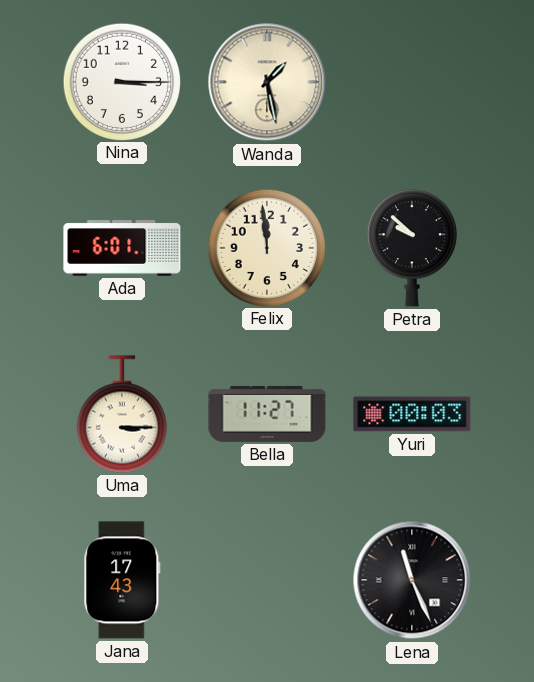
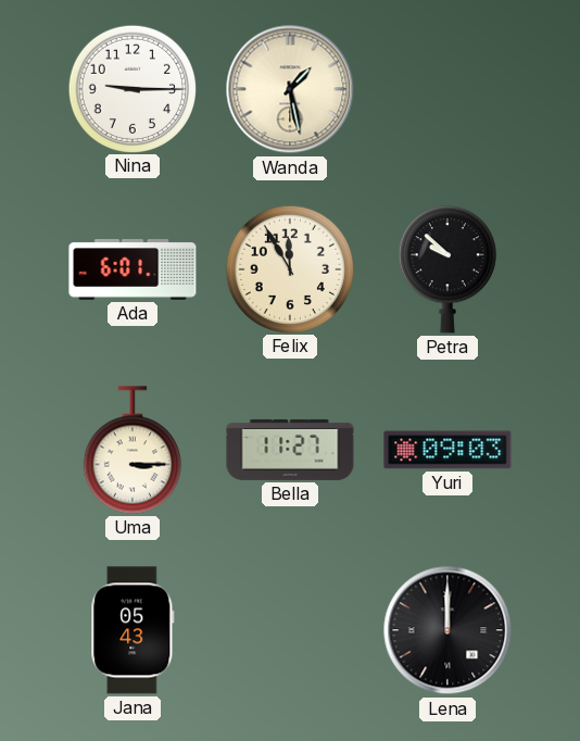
Nina: 3:15 -> 9:15
Felix: 11:59 -> 11:55
Yuri: 00:03 -> 09:03
Jana: 17:43 -> 05:43
Lena: 11:26 -> 12:00
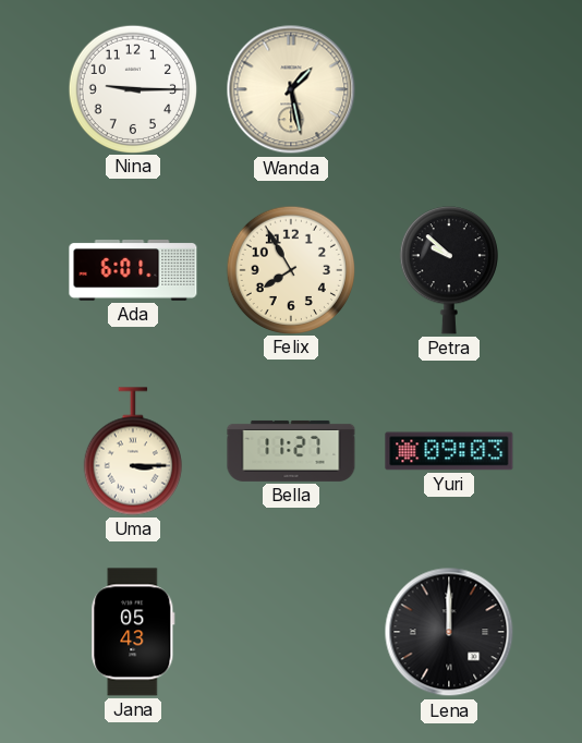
Felix: 11:55 -> 7:55
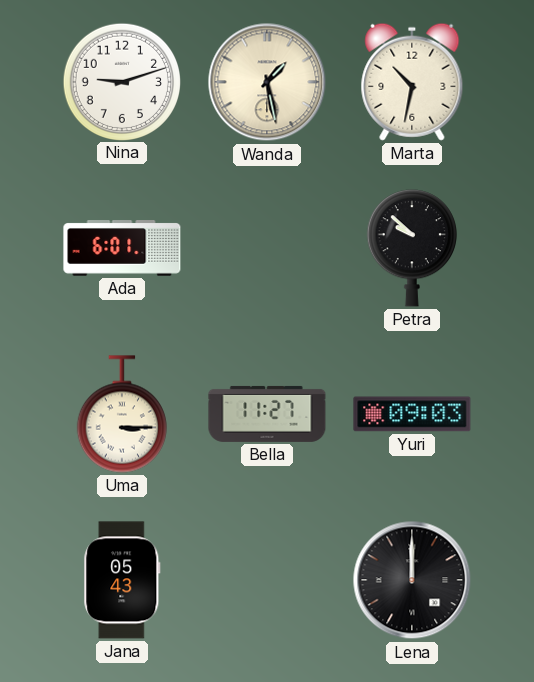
Nina: 9:15 -> 9:12
Marta: none -> 10:32
Felix: 7:55 -> none
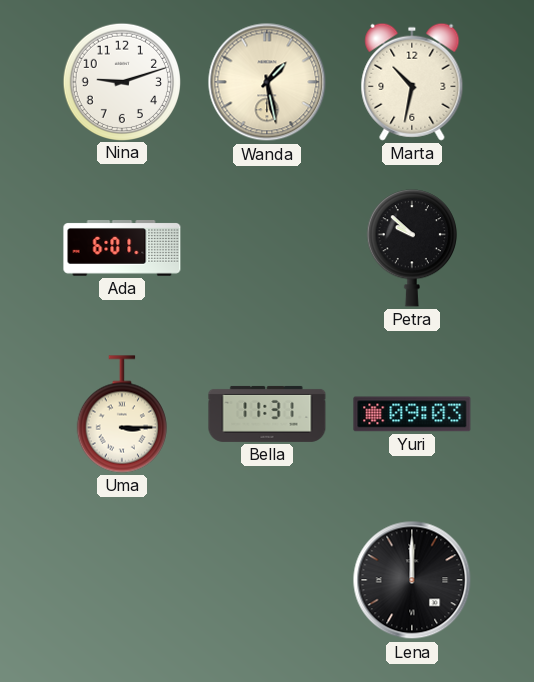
Bella: 11:27 -> 11:31
Jana: 05:43 -> none
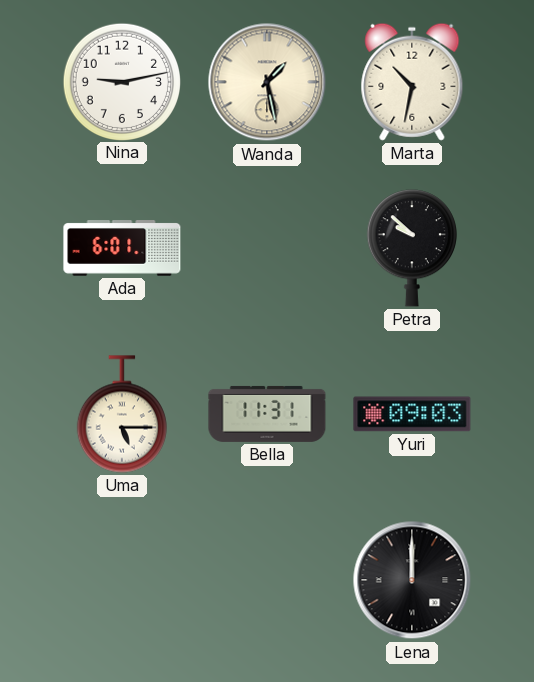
Nina: 9:12 -> 9:13
Uma: 3:15 -> 5:15
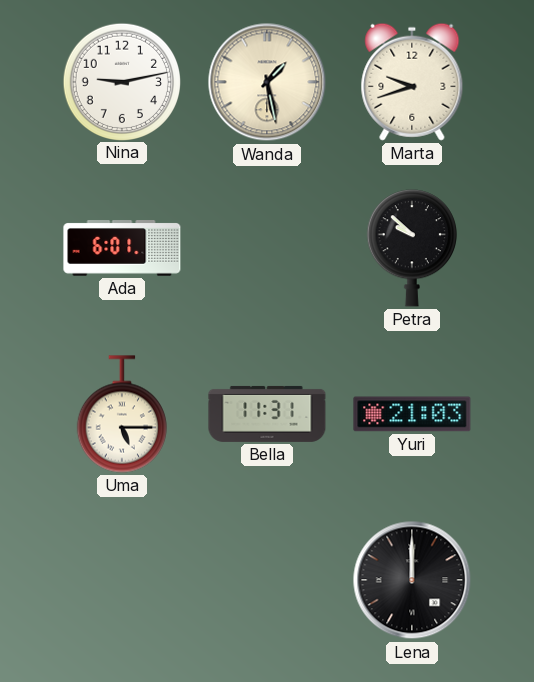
Marta: 10:32 -> 9:42
Yuri: 09:03 -> 21:03
